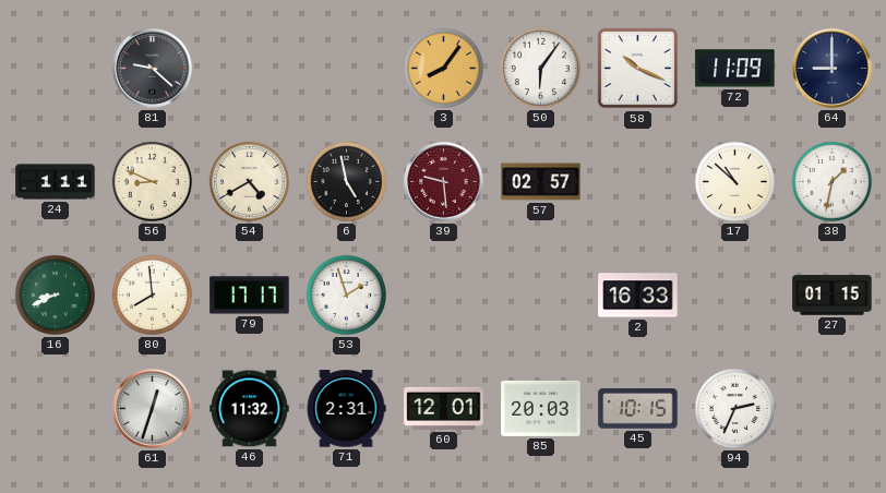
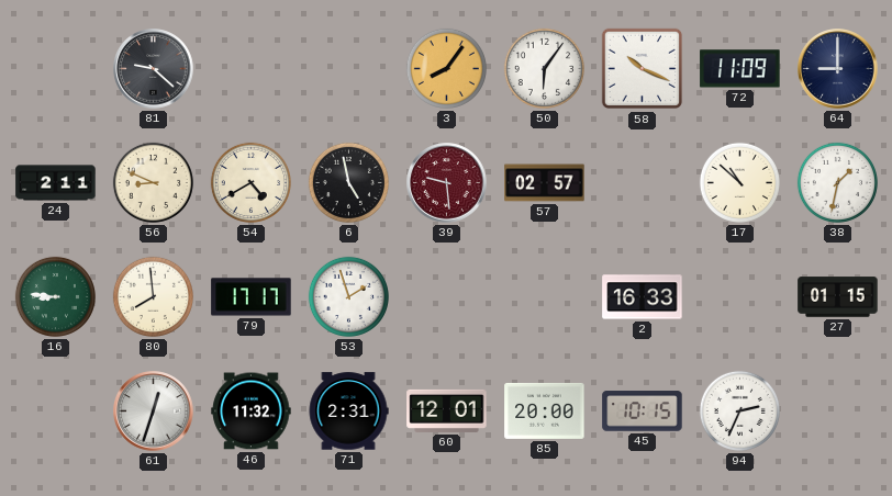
24: 1:11 -> 2:11
16: 8:41 -> 8:46
85: 20:03 -> 20:00
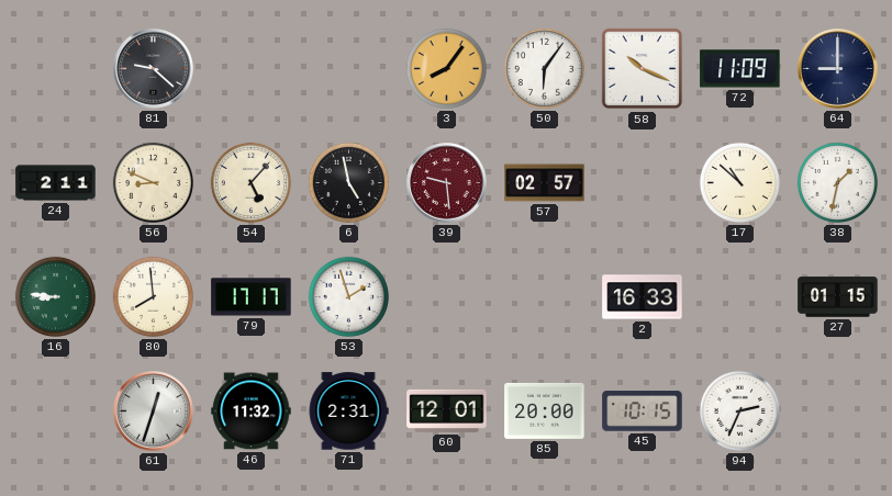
54: 4:40 -> 5:07
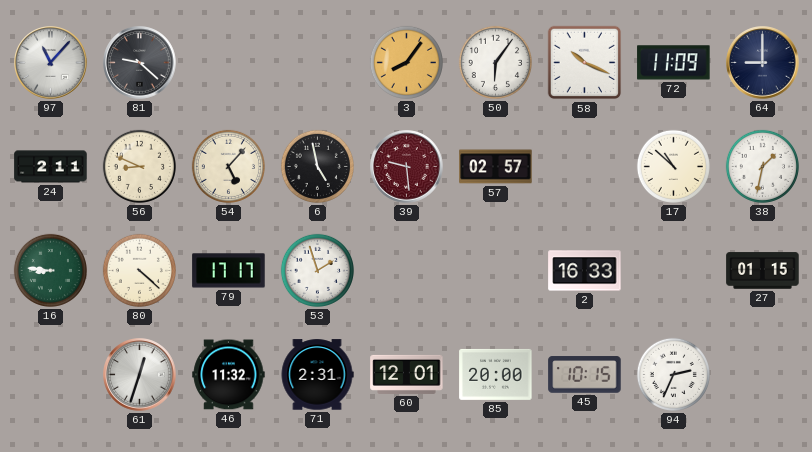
97: none -> 11:07
80: 7:59 -> 4:22
